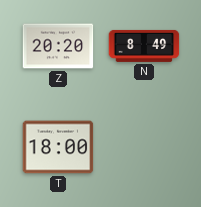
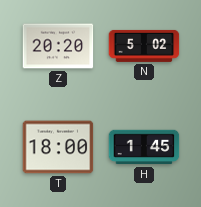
N: 8:49 -> 5:02
H: none -> 1:45
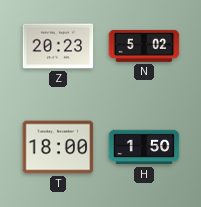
Z: 20:20 -> 20:23
H: 1:45 -> 1:50
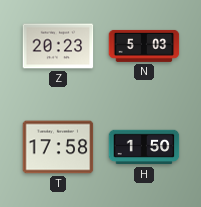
N: 5:02 -> 5:03
T: 18:00 -> 17:58
